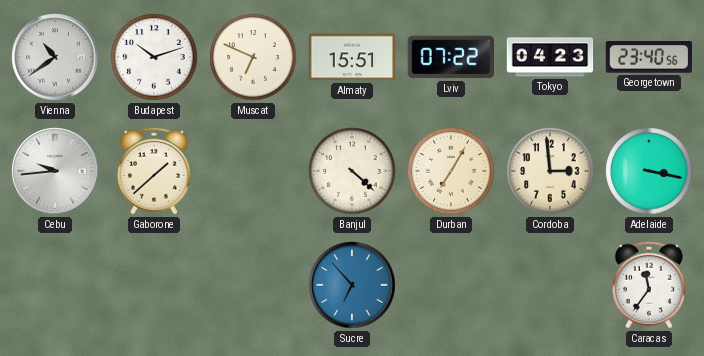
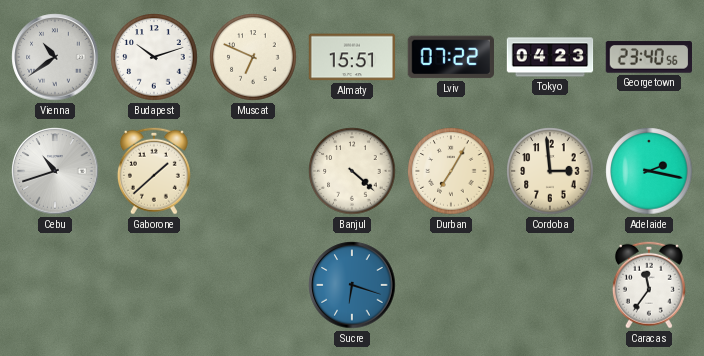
Cebu: 9:44 -> 10:42
Adelaide: 3:17 -> 2:17
Sucre: 6:53 -> 6:18
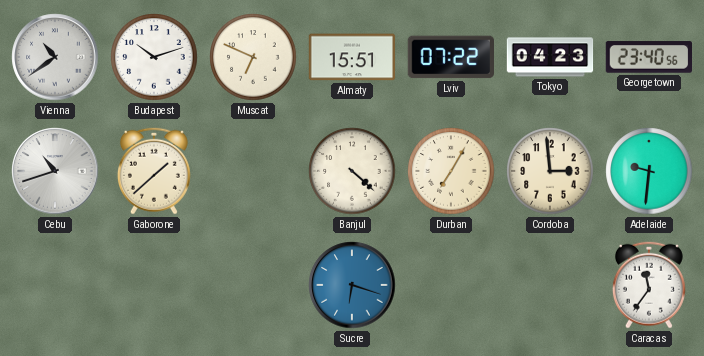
Adelaide: 2:17 -> 9:31
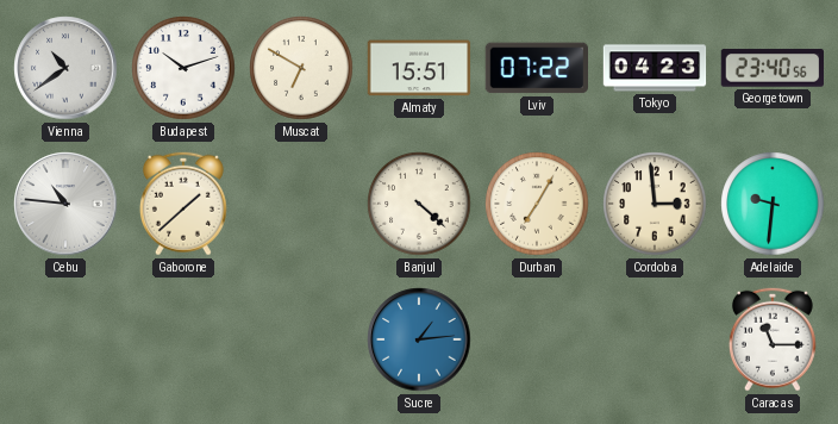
Muscat: 6:49 -> 6:50
Cebu: 10:42 -> 10:46
Sucre: 6:18 -> 1:14
Caracas: 11:36 -> 11:15
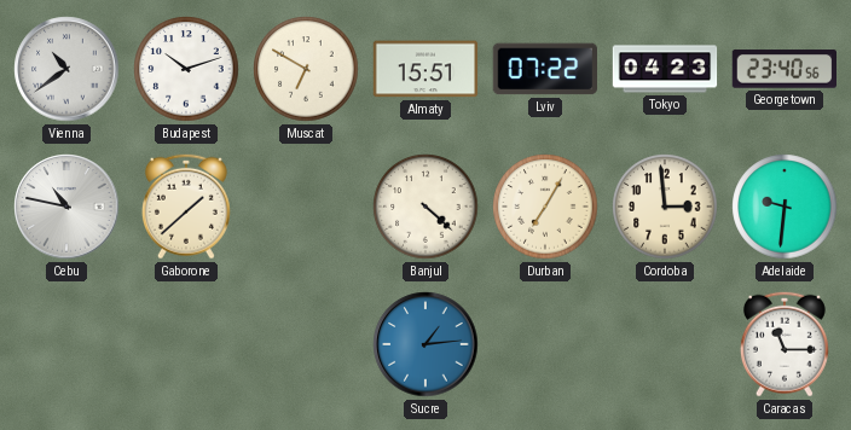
Cebu: 10:46 -> 10:47
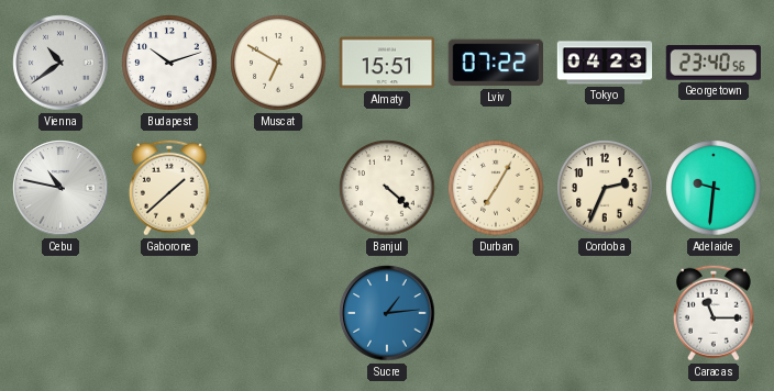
Cordoba: 2:59 -> 2:34
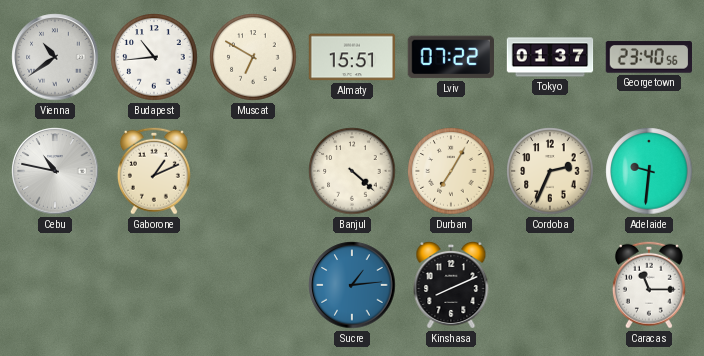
Budapest: 10:12 -> 10:44
Tokyo: 04:23 -> 01:37
Gaborone: 1:38 -> 1:11
Kinshasa: none -> 8:11
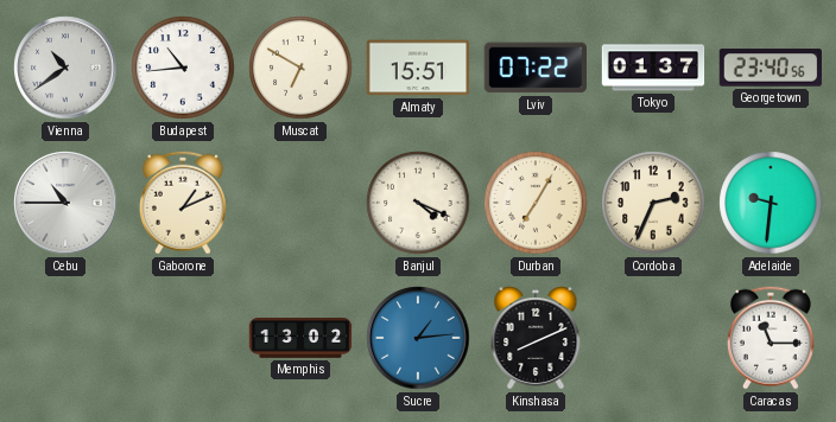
Cebu: 10:47 -> 10:45
Banjul: 4:22 -> 4:19
Memphis: none -> 13:02
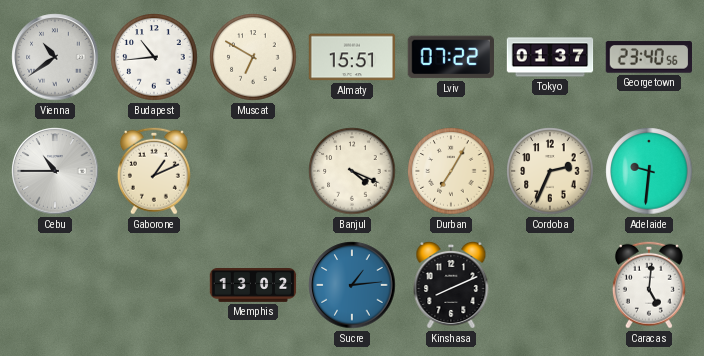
Caracas: 11:15 -> 5:01
